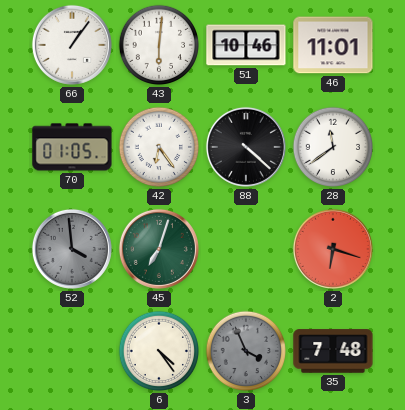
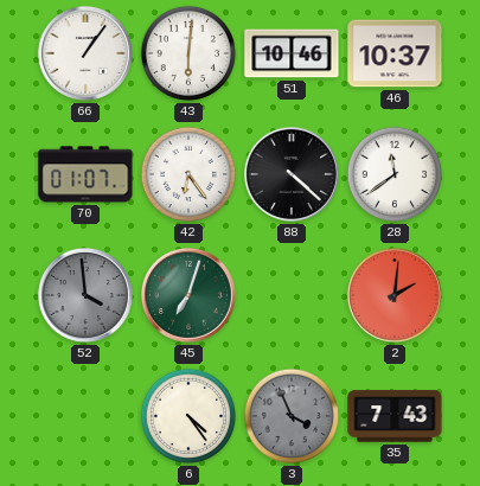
46: 11:01 -> 10:37
70: 01:05 -> 01:07
2: 6:18 -> 2:01
35: 7:48 -> 7:43
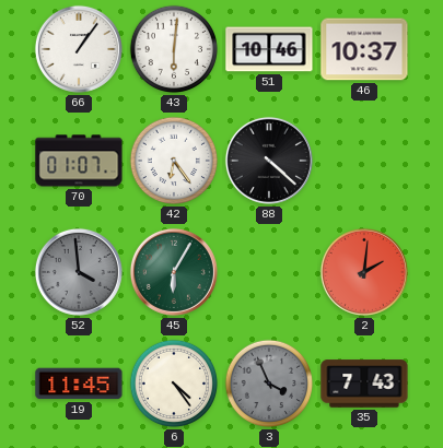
28: 11:39 -> none
45: 7:03 -> 6:05
19: none -> 11:45
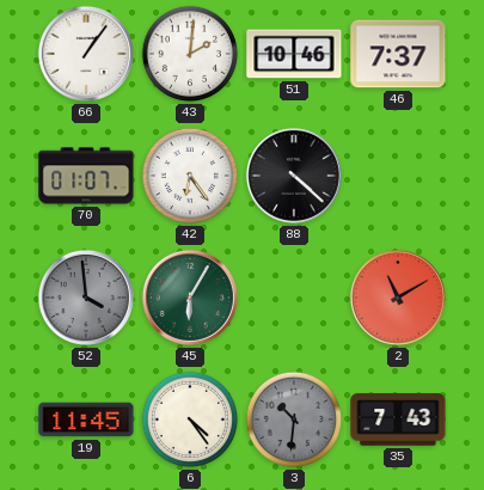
43: 6:01 -> 2:01
46: 10:37 -> 7:37
2: 2:01 -> 11:10
3: 3:56 -> 10:31
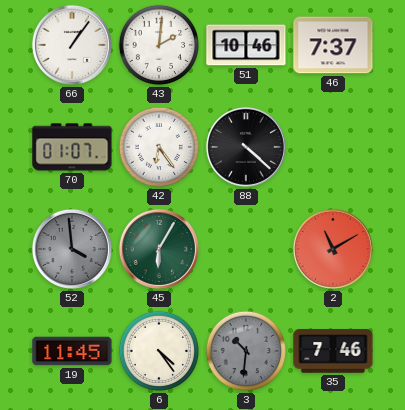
35: 7:43 -> 7:46
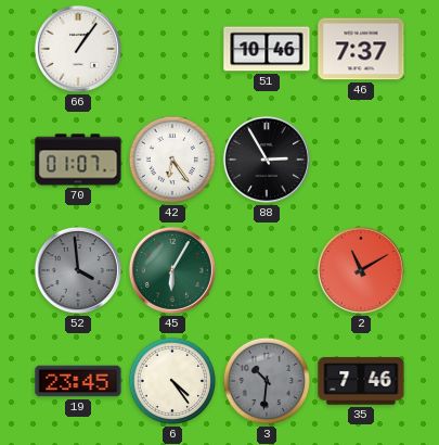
43: 2:01 -> none
88: 4:22 -> 2:55
19: 11:45 -> 23:45
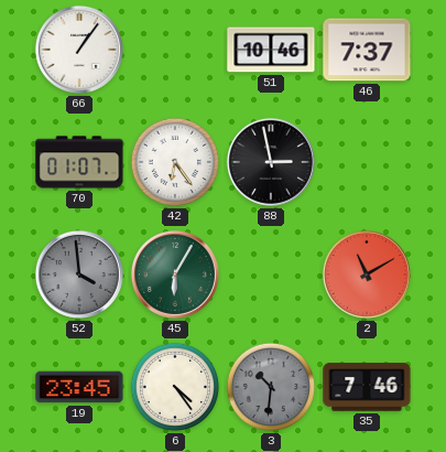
88: 2:55 -> 2:58
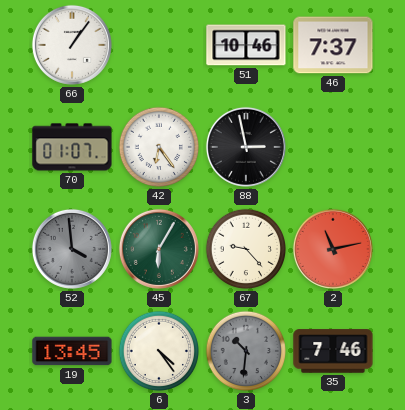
67: none -> 9:23
2: 11:10 -> 11:13
19: 23:45 -> 13:45
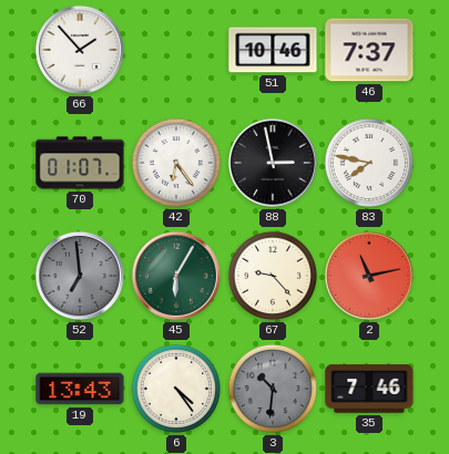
66: 1:06 -> 1:53
83: none -> 7:47
52: 3:59 -> 6:59
19: 13:45 -> 13:43
